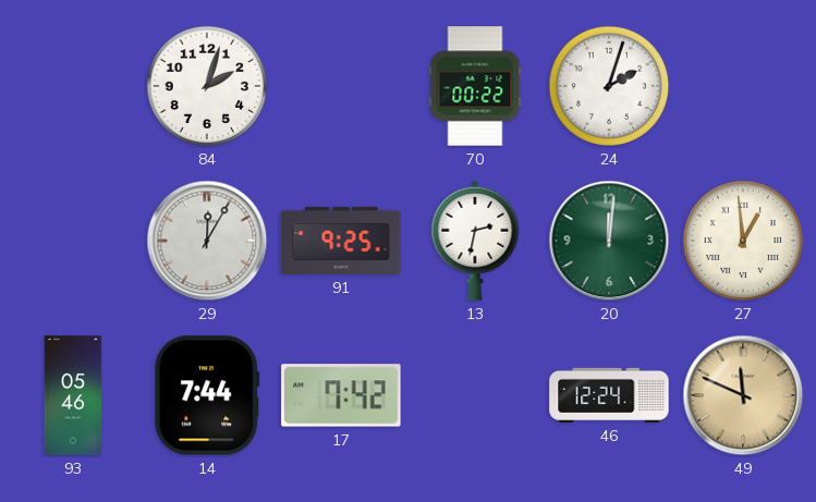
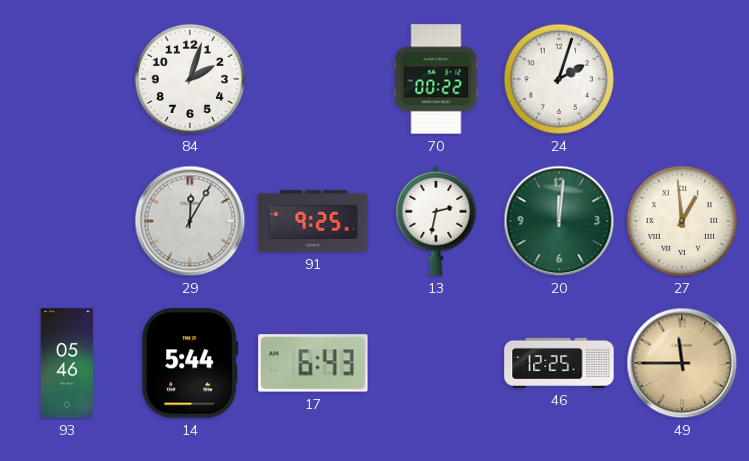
14: 7:44 -> 5:44
17: 7:42 -> 6:43
46: 12:24 -> 12:25
49: 11:49 -> 11:45
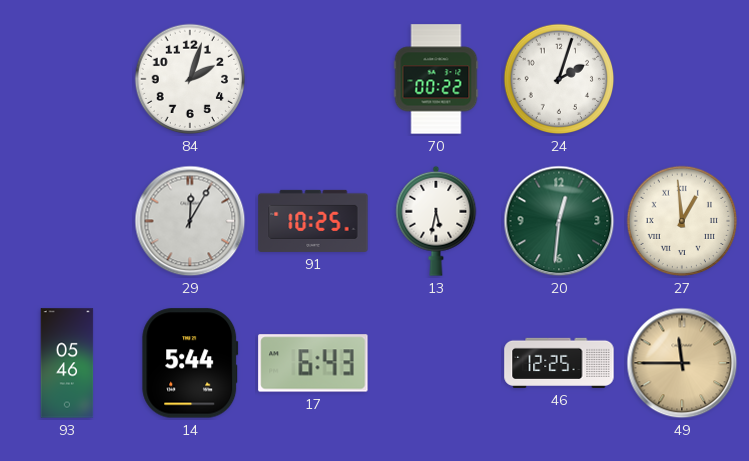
91: 9:25 -> 10:25
13: 2:32 -> 5:32
20: 12:01 -> 12:31
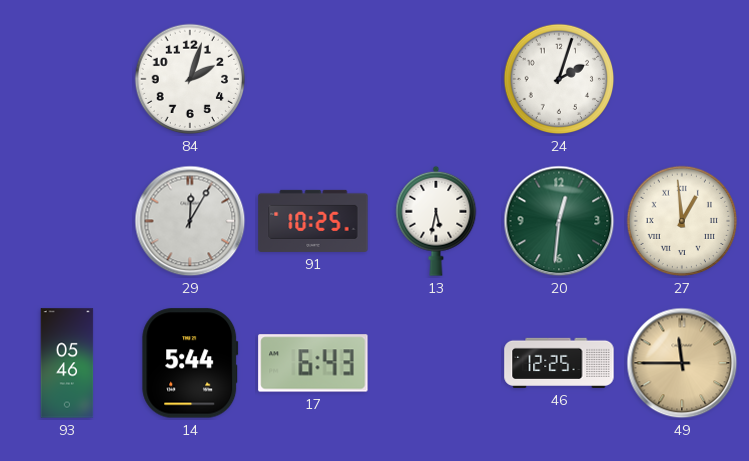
70: 00:22 -> none
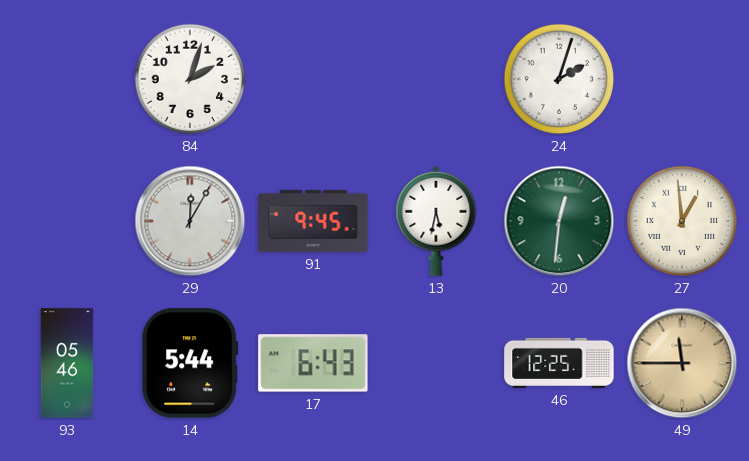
91: 10:25 -> 9:45
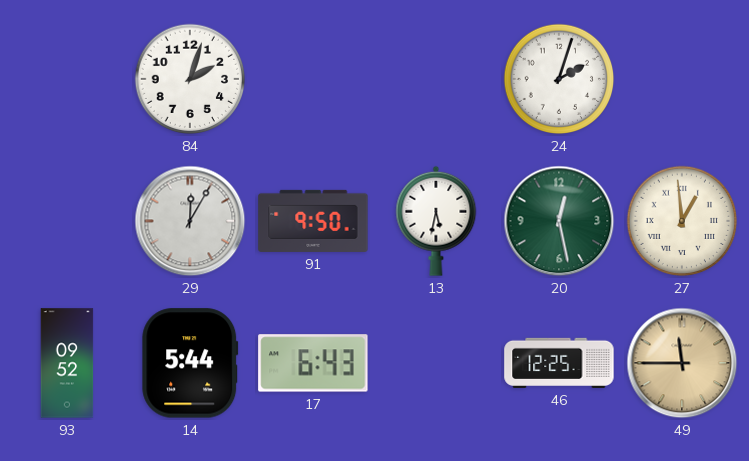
91: 9:45 -> 9:50
20: 12:31 -> 12:28
93: 05:46 -> 09:52
